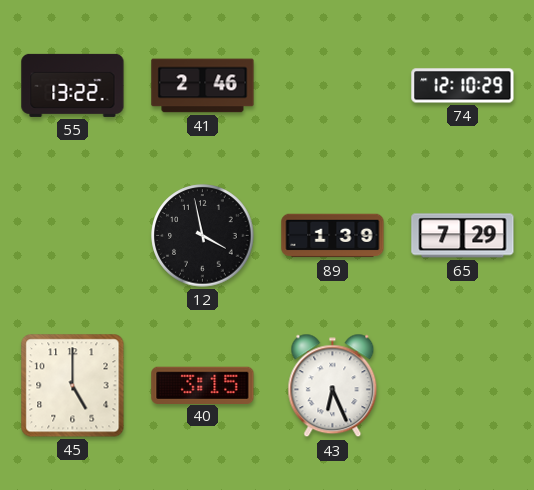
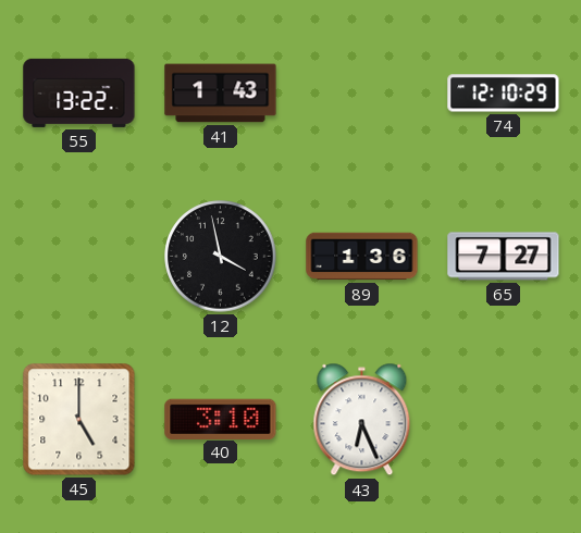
41: 2:46 -> 1:43
89: 1:39 -> 1:36
65: 7:29 -> 7:27
40: 3:15 -> 3:10
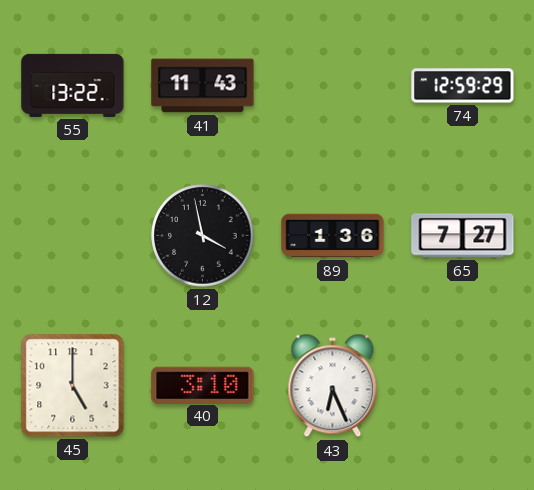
41: 1:43 -> 11:43
74: 12:10 -> 12:59
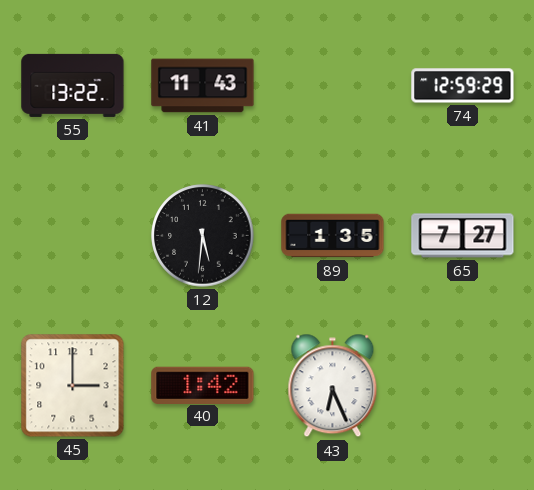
12: 3:58 -> 5:31
89: 1:36 -> 1:35
45: 5:00 -> 3:00
40: 3:10 -> 1:42
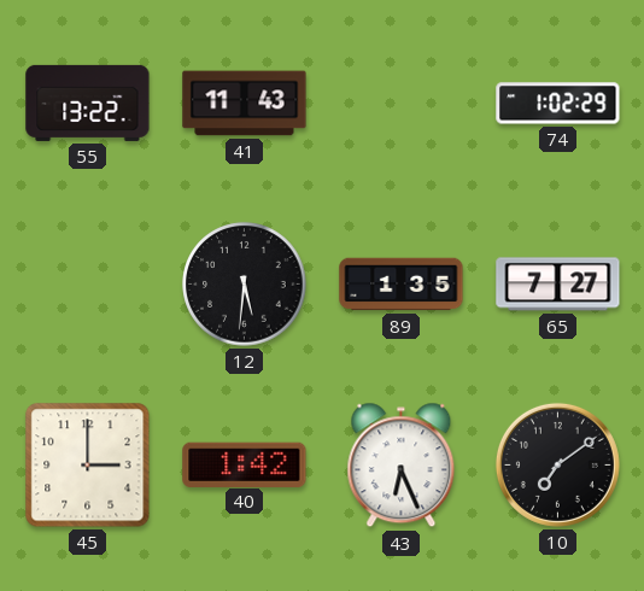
74: 12:59 -> 1:02
10: none -> 7:09
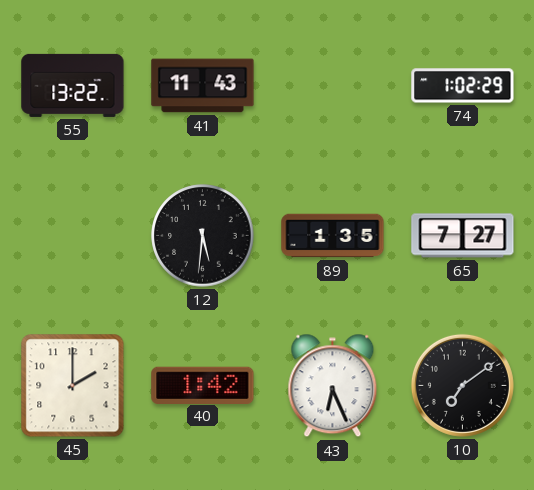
45: 3:00 -> 2:00
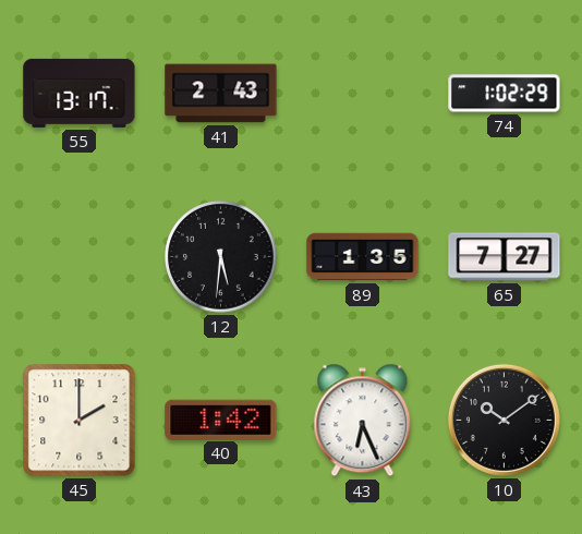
55: 13:22 -> 13:17
41: 11:43 -> 2:43
10: 7:09 -> 10:09
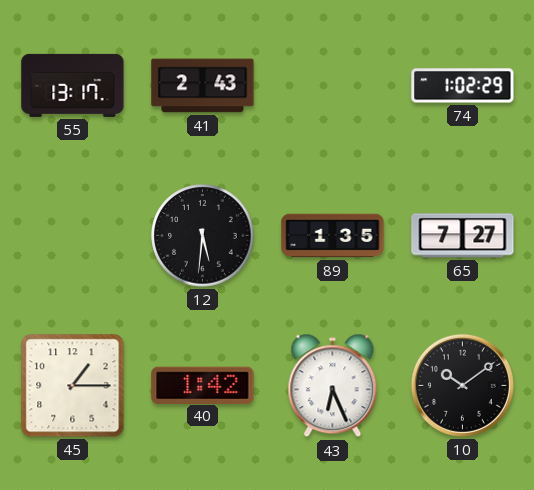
45: 2:00 -> 1:15
